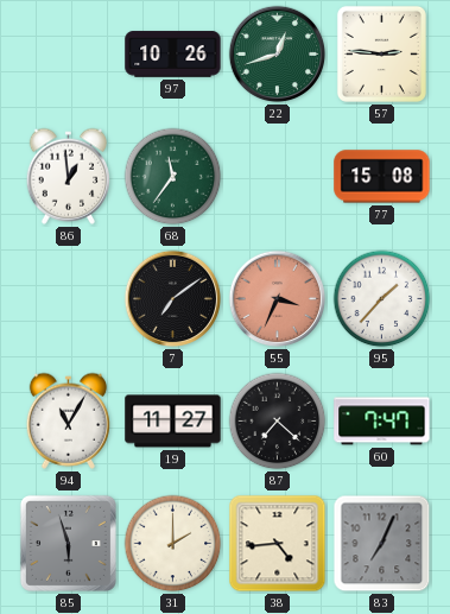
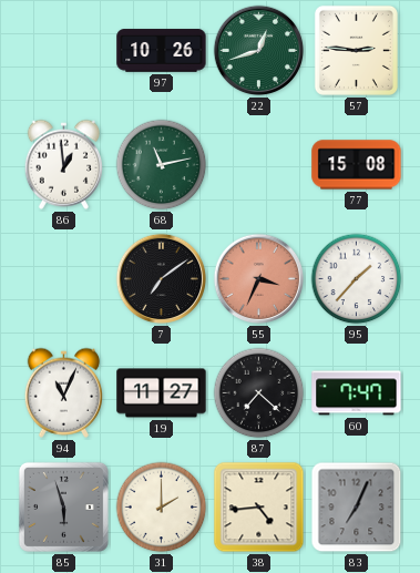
68: 11:36 -> 11:13
94: 11:05 -> 11:04
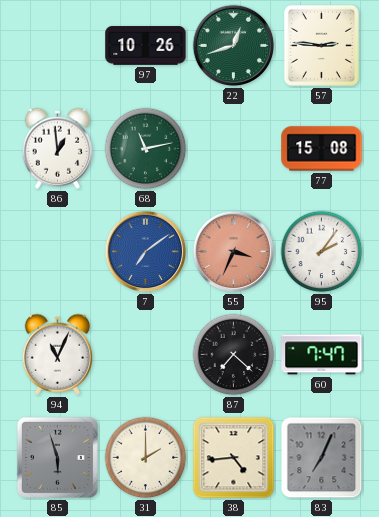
7 dial: black -> blue
95: 1:37 -> 2:06
19: 11:27 -> none
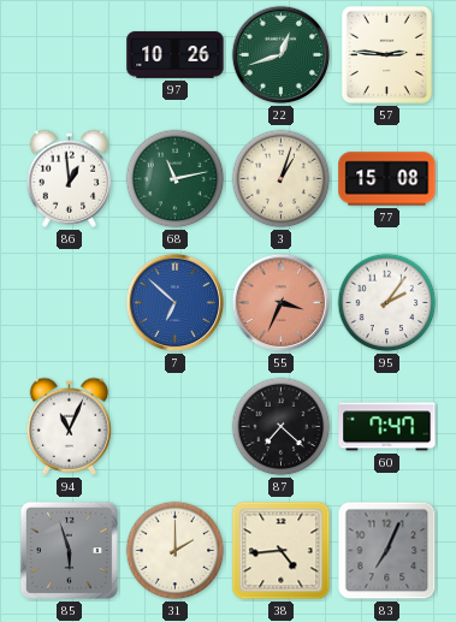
3: none -> 1:03
7: 7:09 -> 6:52
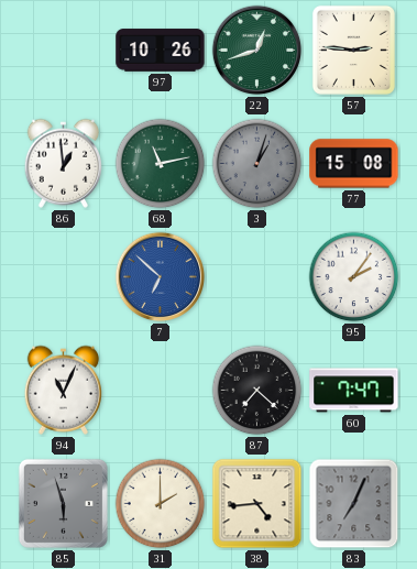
3 dial: cream -> grey
55: 3:34 -> none
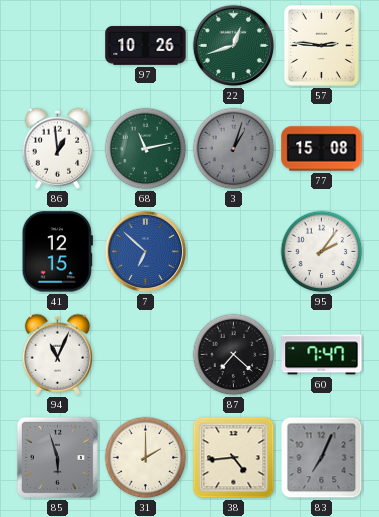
41: none -> 12:15
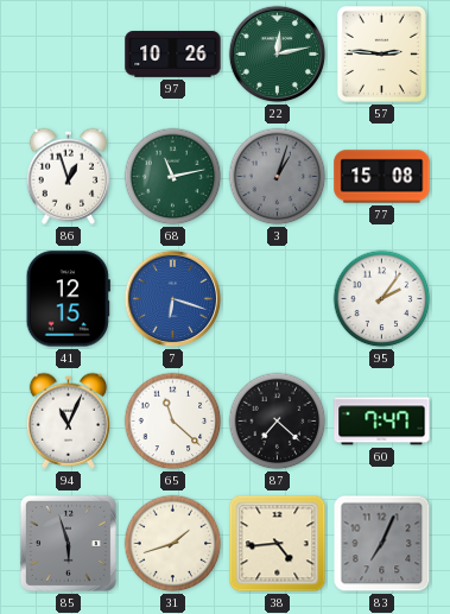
22: 12:42 -> 12:13
86: 12:59 -> 12:57
7: 6:52 -> 6:18
65: none -> 11:22
31: 2:00 -> 1:42
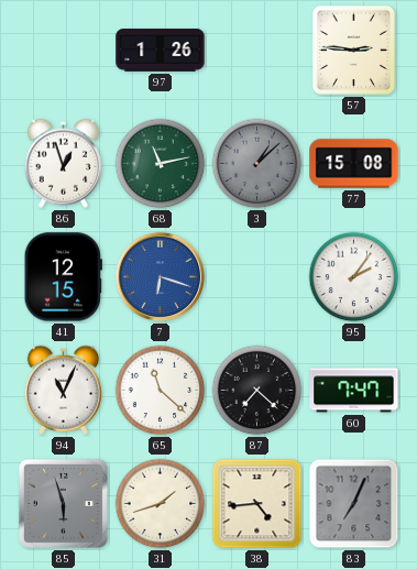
97: 10:26 -> 1:26
22: 12:13 -> none
3: 1:03 -> 1:08
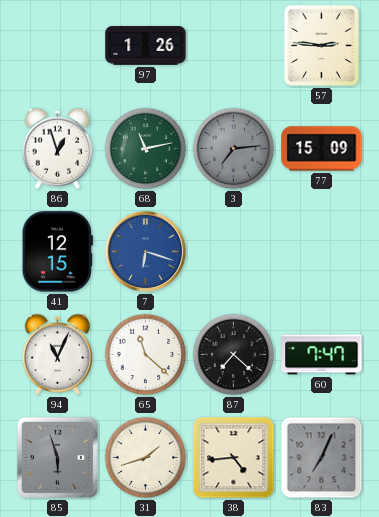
3: 1:08 -> 7:14
77: 15:08 -> 15:09
95: 2:06 -> none
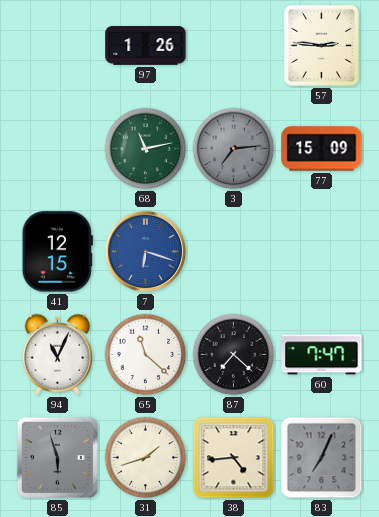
86: 12:57 -> none
